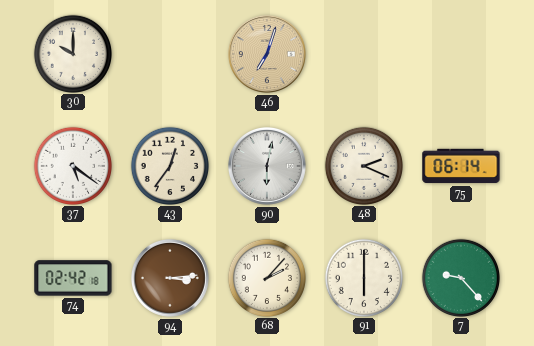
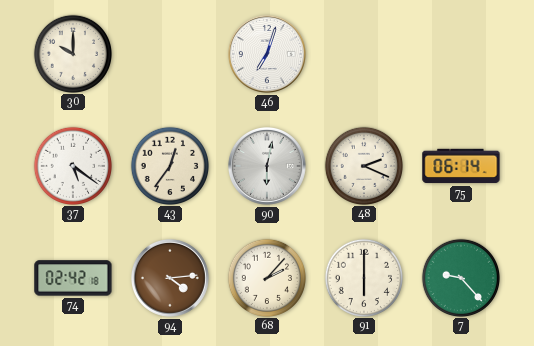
46 dial: champagne -> white
94: 3:14 -> 4:14
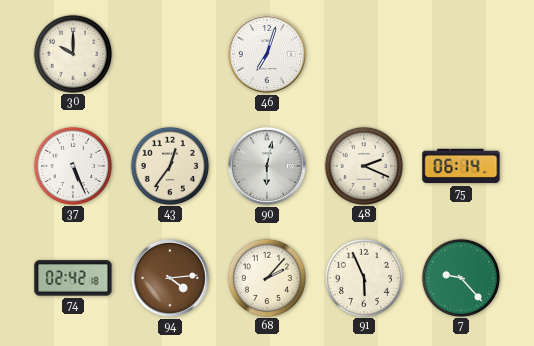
37: 5:21 -> 5:26
91: 6:00 -> 5:56
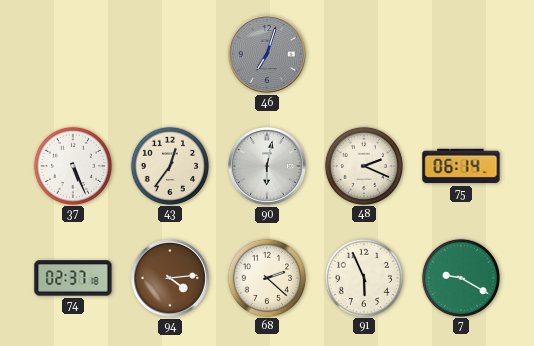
30: 10:00 -> none
46 dial: white -> grey
74: 02:42 -> 02:37
68: 2:07 -> 2:22
7: 9:23 -> 9:20
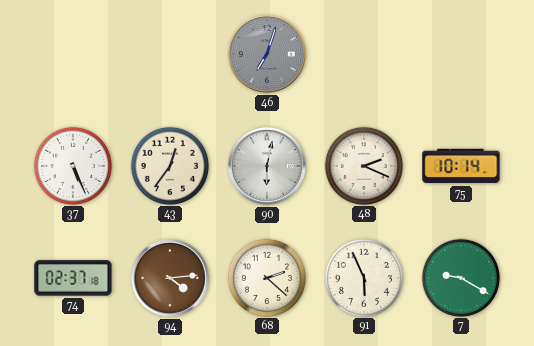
75: 06:14 -> 10:14
